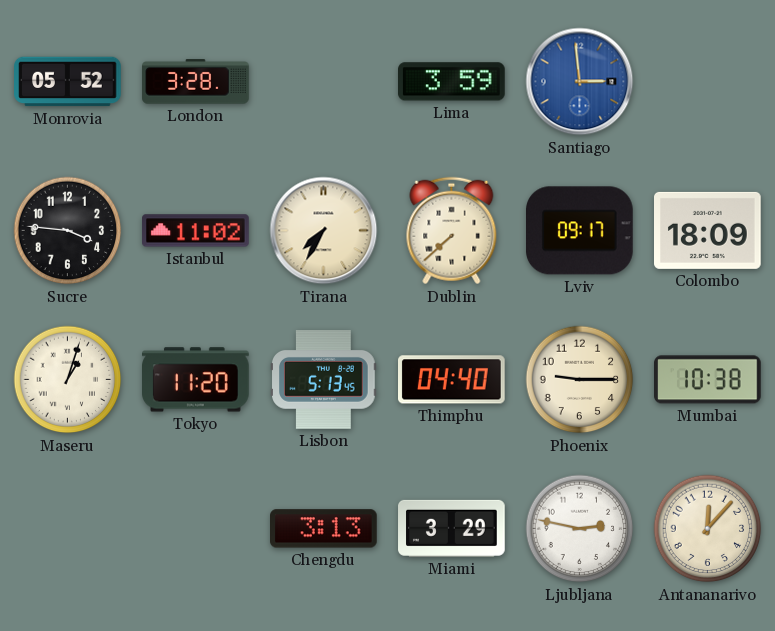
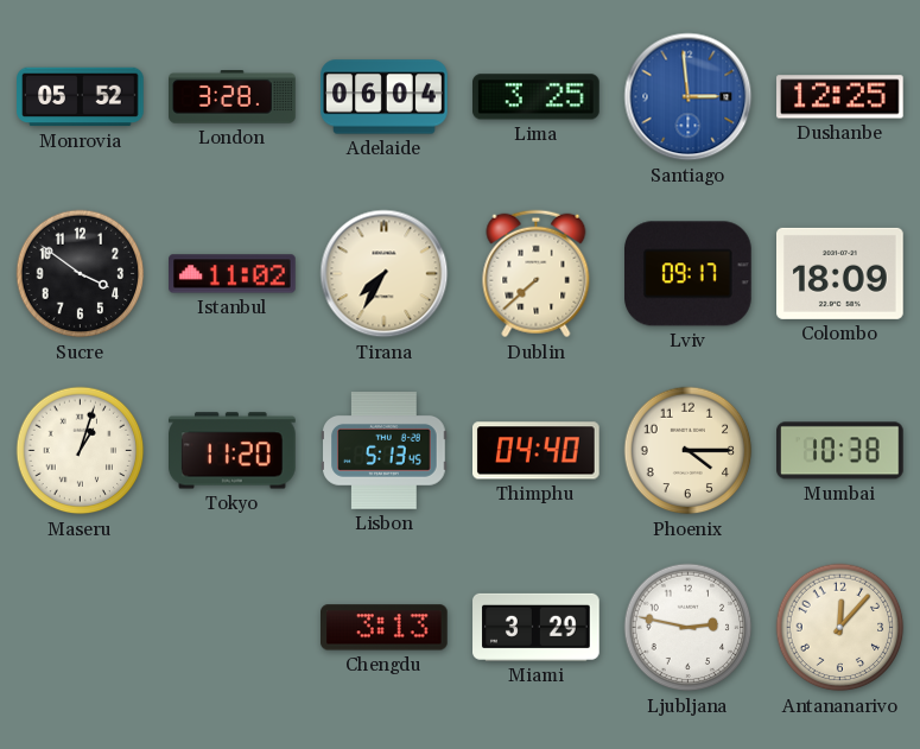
Adelaide: none -> 06:04
Lima: 3:59 -> 3:25
Dushanbe: none -> 12:25
Sucre: 3:46 -> 3:51
Phoenix: 9:15 -> 4:15
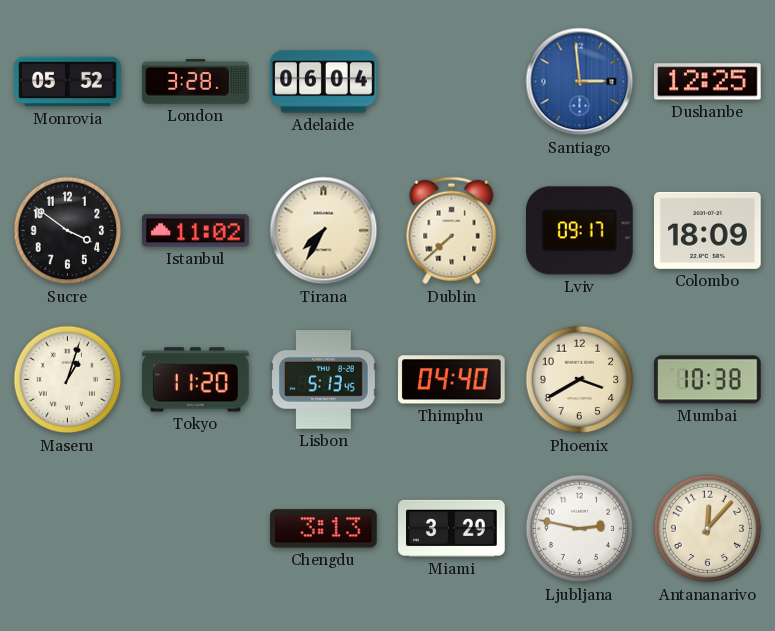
Lima: 3:25 -> none
Phoenix: 4:15 -> 3:40
